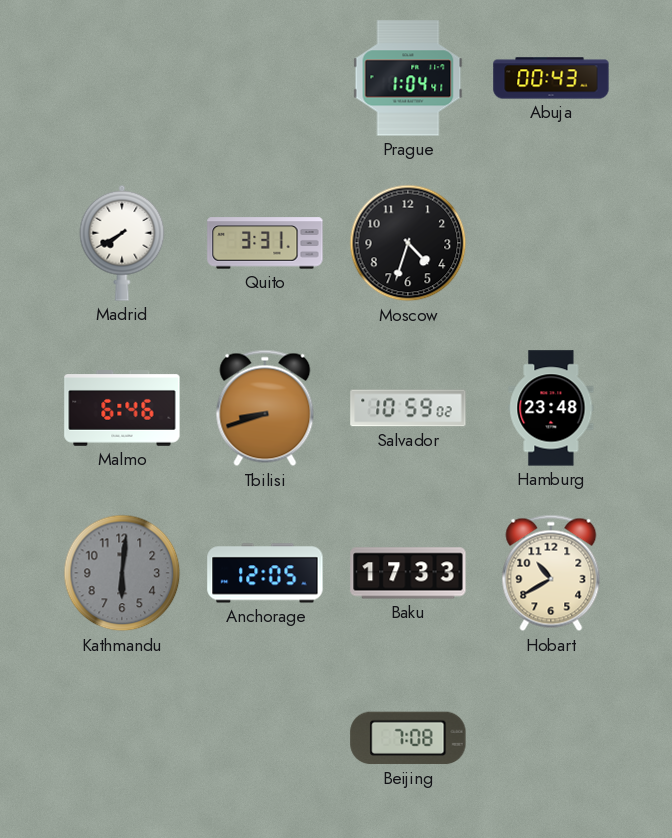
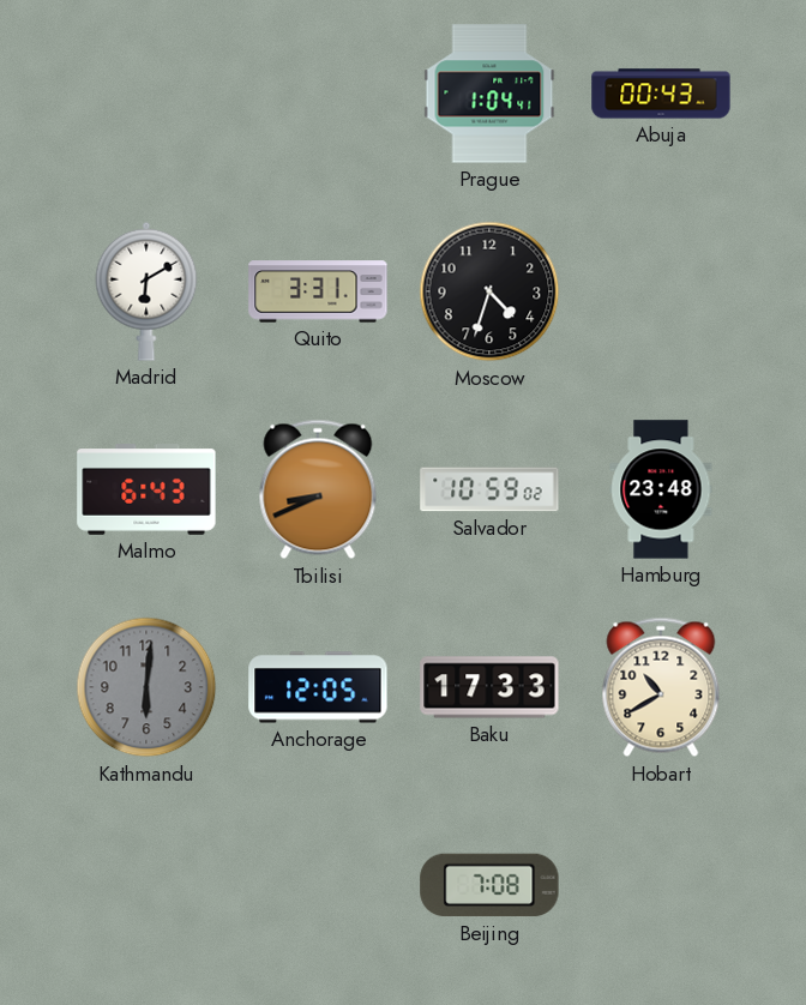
Madrid: 7:40 -> 6:10
Malmo: 6:46 -> 6:43
Tbilisi: 8:42 -> 8:41
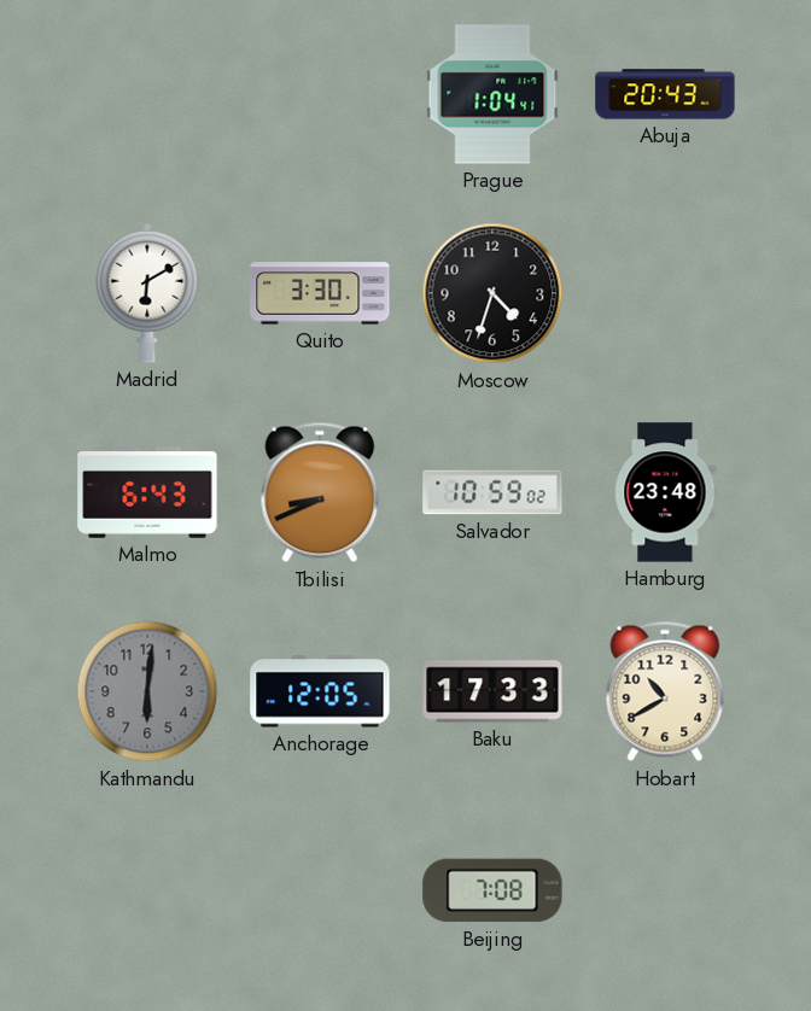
Abuja: 00:43 -> 20:43
Quito: 3:31 -> 3:30
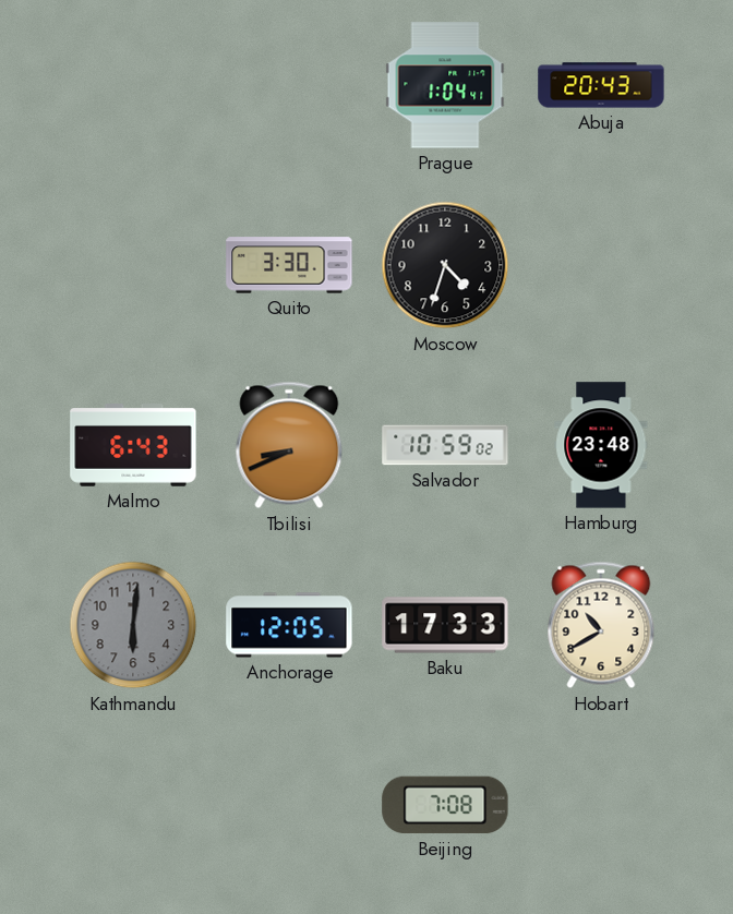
Madrid: 6:10 -> none
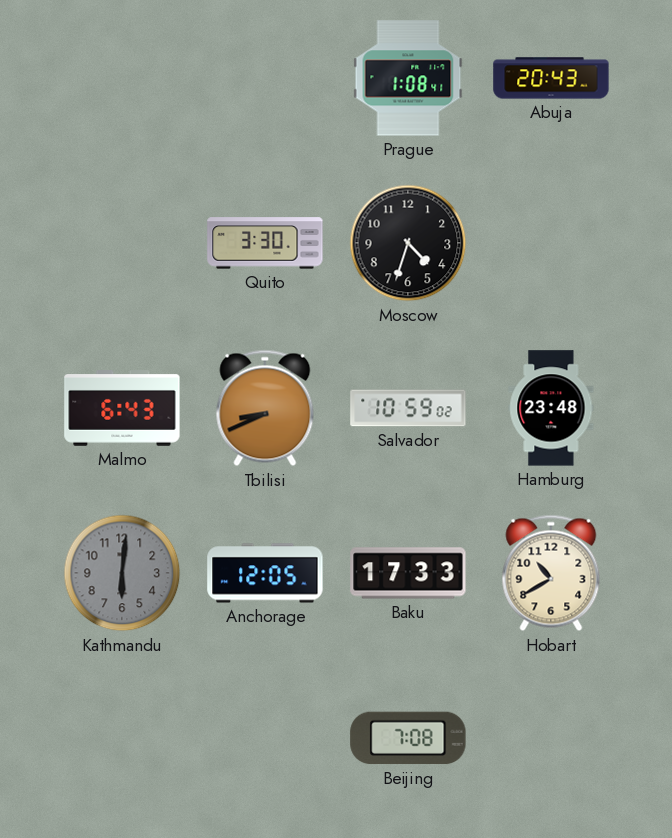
Prague: 1:04 -> 1:08
